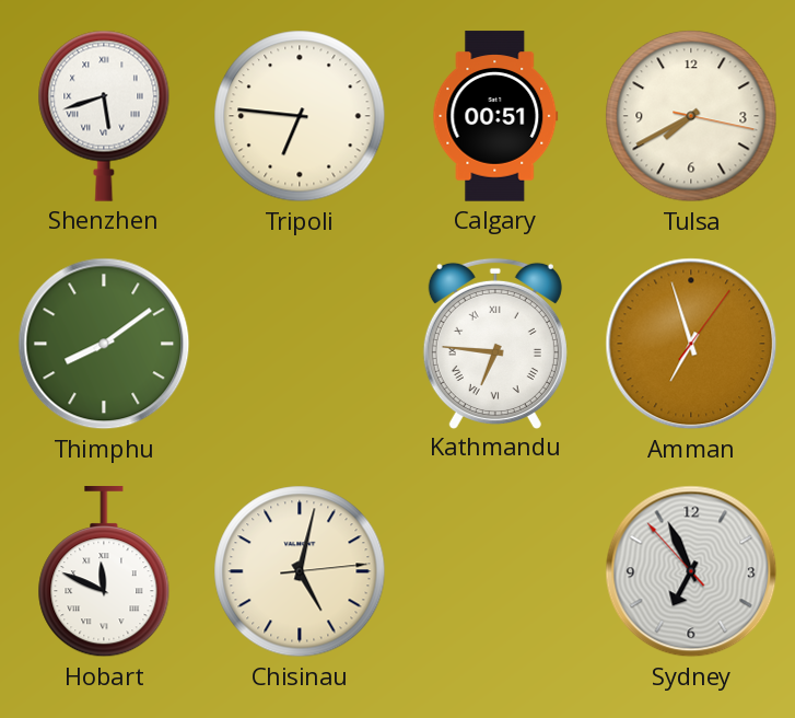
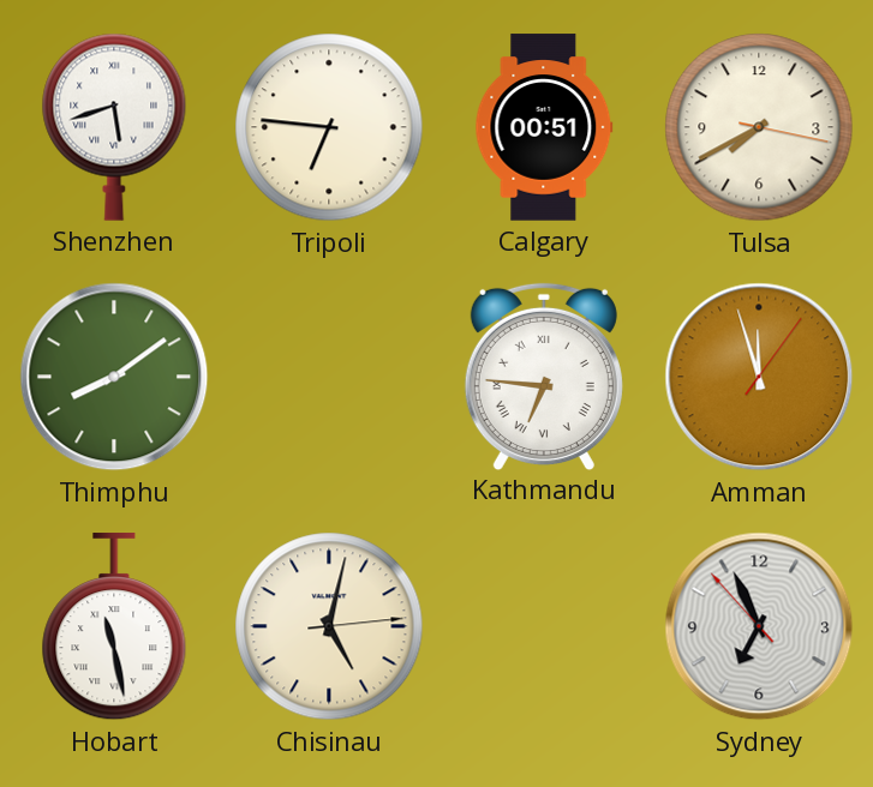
Amman: 6:57 -> 11:57
Hobart: 11:49 -> 11:28
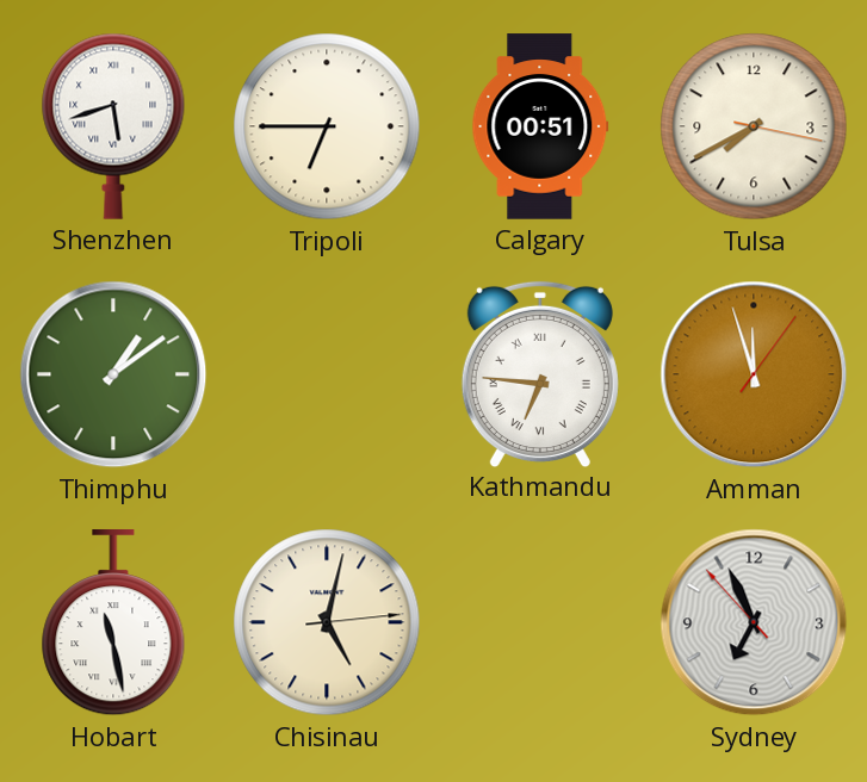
Tripoli: 6:46 -> 6:45
Thimphu: 8:09 -> 1:09
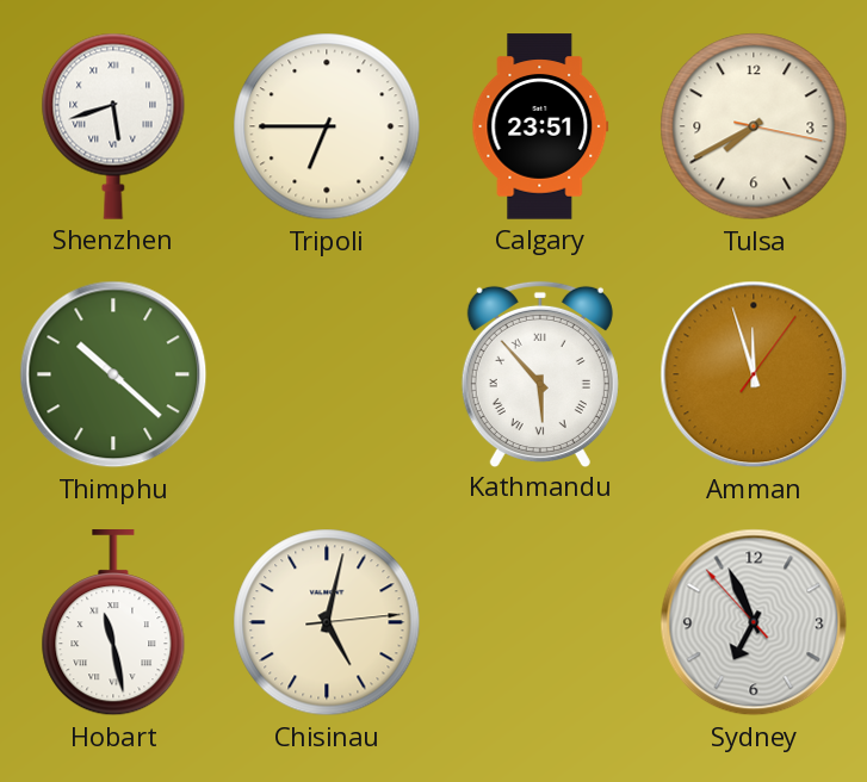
Calgary: 00:51 -> 23:51
Thimphu: 1:09 -> 10:22
Kathmandu: 6:46 -> 5:53
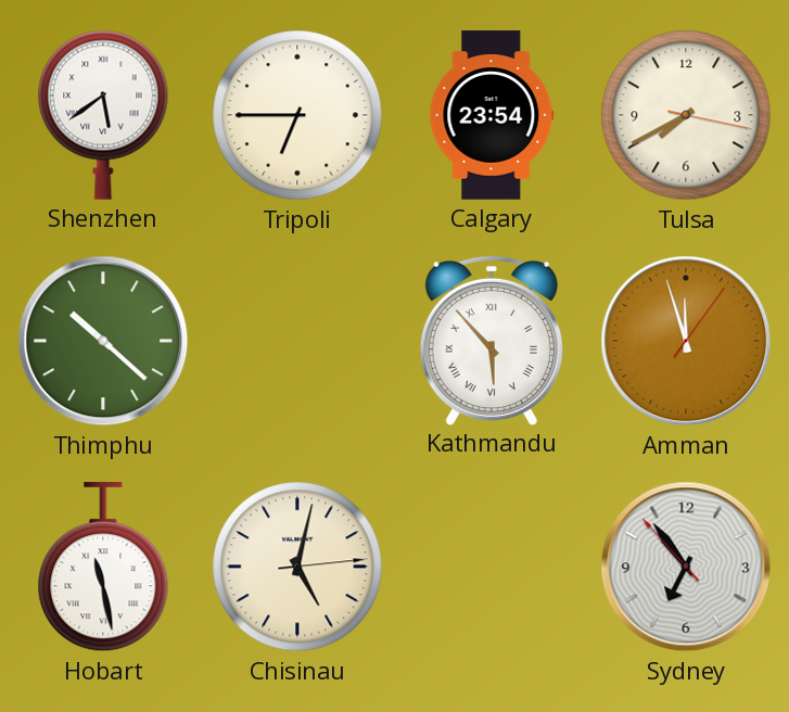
Shenzhen: 5:42 -> 5:39
Calgary: 23:51 -> 23:54
Sydney: 6:55 -> 6:53
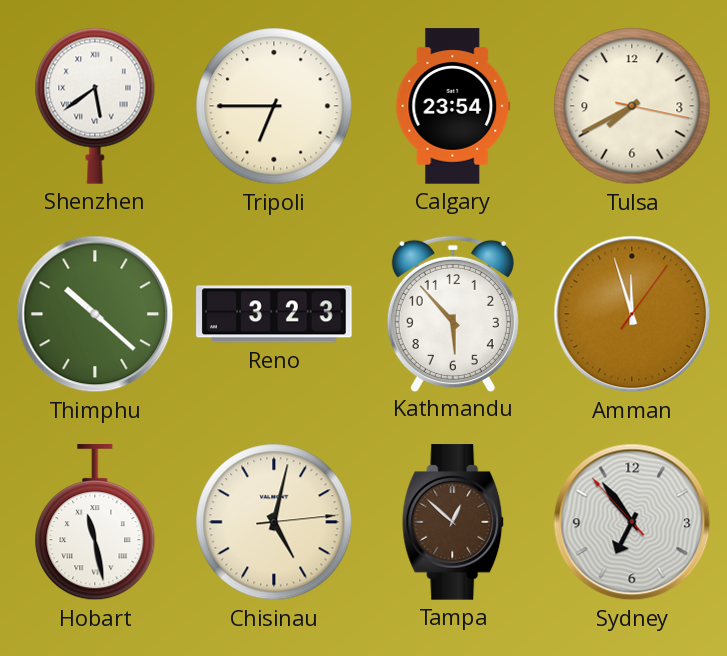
Reno: none -> 3:23
Kathmandu numerals: Roman -> Arabic
Tampa: none -> 12:52
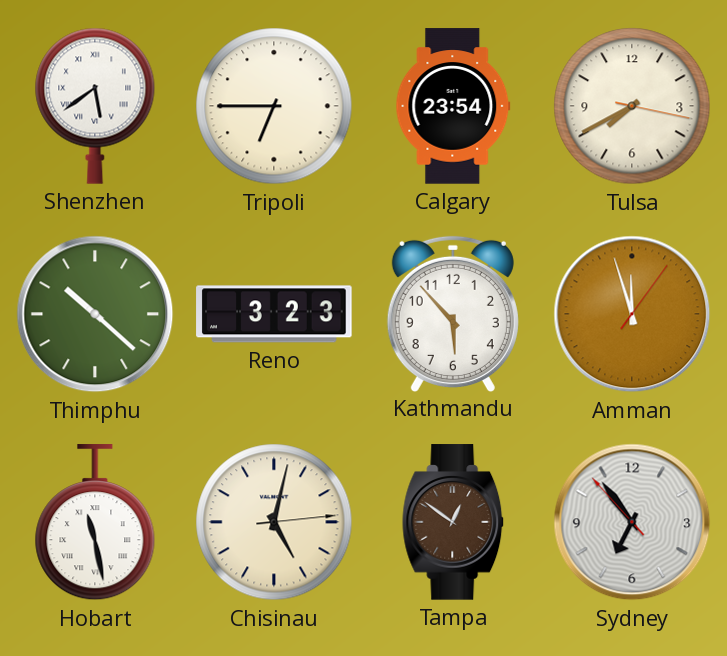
Tampa: 12:52 -> 12:51
